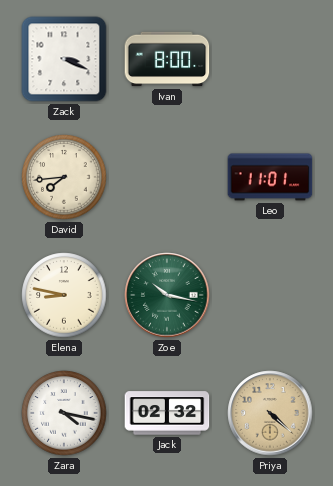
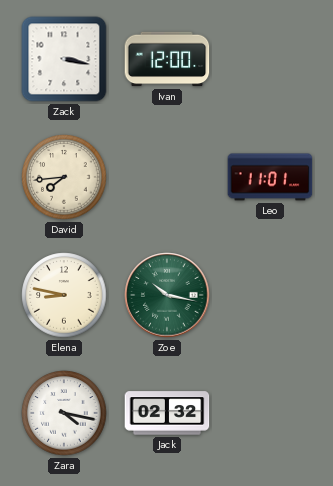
Zack: 3:19 -> 3:17
Ivan: 8:00 -> 12:00
Priya: 4:22 -> none
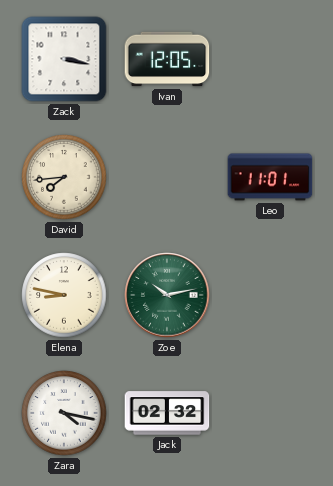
Ivan: 12:00 -> 12:05
Zoe: 10:17 -> 10:13
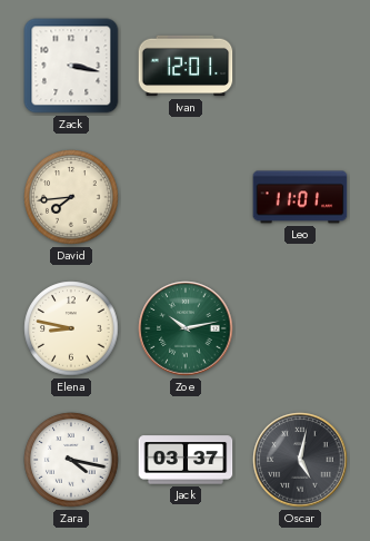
Ivan: 12:05 -> 12:01
Jack: 02:32 -> 03:37
Oscar: none -> 5:02
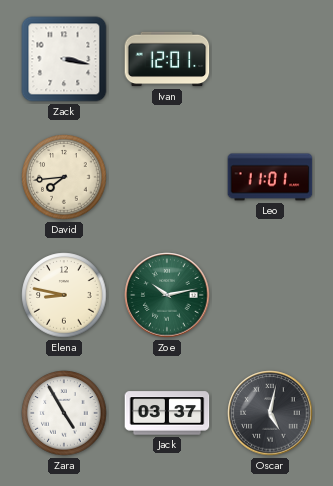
Zara: 4:17 -> 4:55
